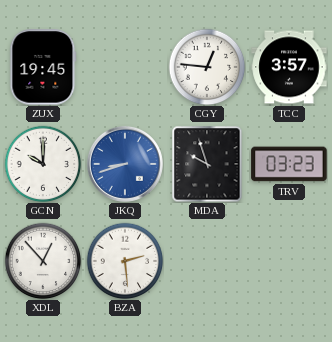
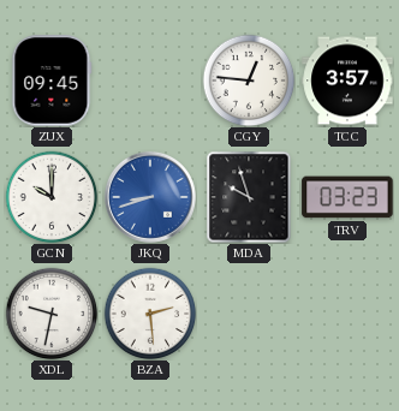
ZUX: 19:45 -> 09:45
XDL: 12:53 -> 9:32
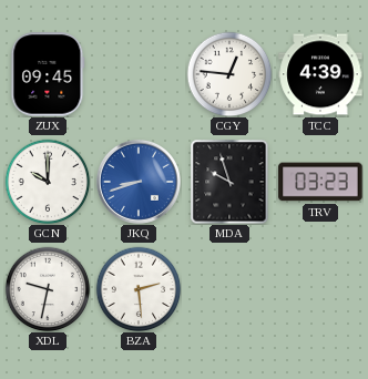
TCC: 3:57 -> 4:39
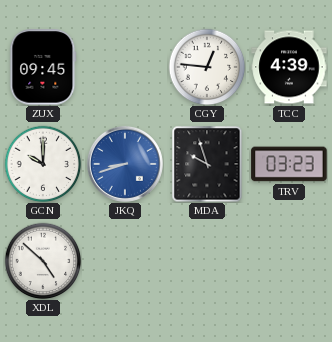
XDL: 9:32 -> 4:52
BZA: 2:29 -> none
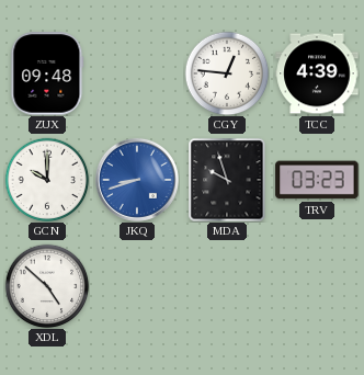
ZUX: 09:45 -> 09:48
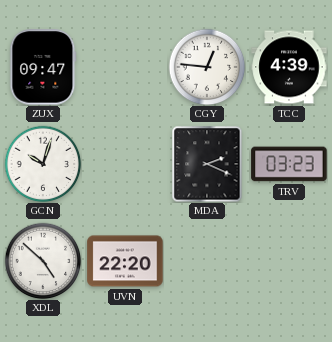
ZUX: 09:48 -> 09:47
GCN: 10:00 -> 10:03
JKQ: 8:42 -> none
MDA: 9:57 -> 2:19
UVN: none -> 22:20
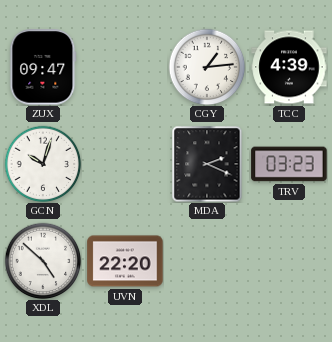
CGY: 12:46 -> 1:14
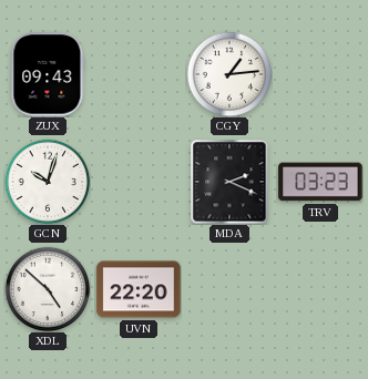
ZUX: 09:47 -> 09:43
TCC: 4:39 -> none
